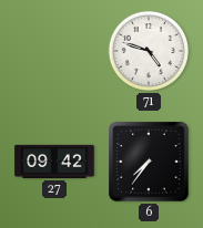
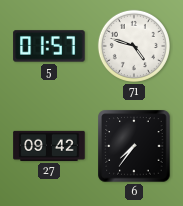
5: none -> 01:57
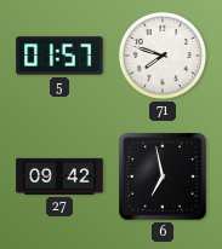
71: 4:48 -> 7:48
6: 7:36 -> 6:58
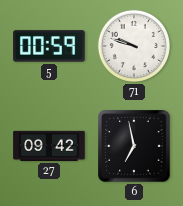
5: 01:57 -> 00:59
71: 7:48 -> 9:48
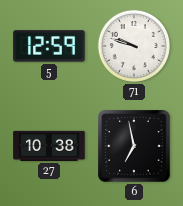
5: 00:59 -> 12:59
27: 09:42 -> 10:38
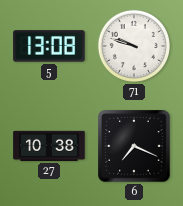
5: 12:59 -> 13:08
6: 6:58 -> 7:19
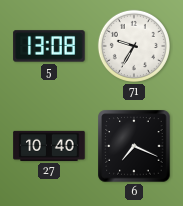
71: 9:48 -> 9:35
27: 10:38 -> 10:40
